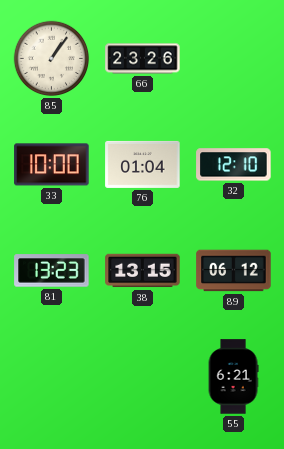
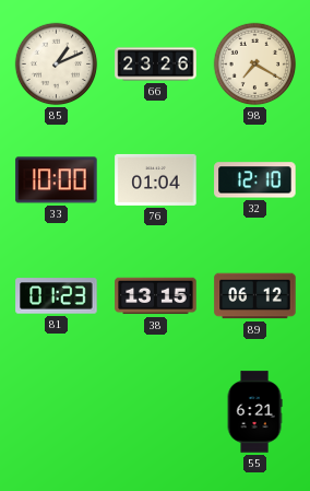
85: 1:06 -> 1:11
98: none -> 7:20
81: 13:23 -> 01:23
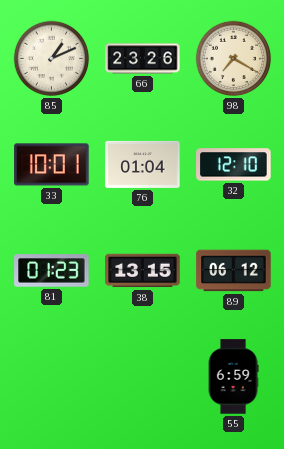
33: 10:00 -> 10:01
55: 6:21 -> 6:59
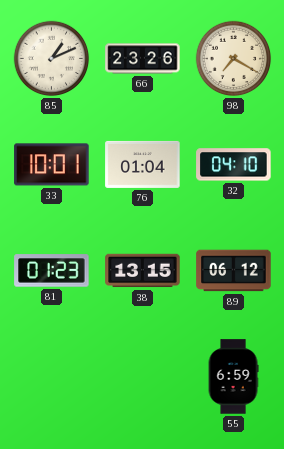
32: 12:10 -> 04:10
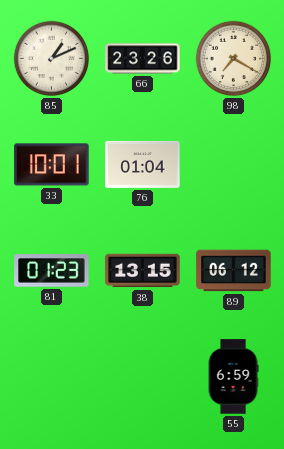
32: 04:10 -> none
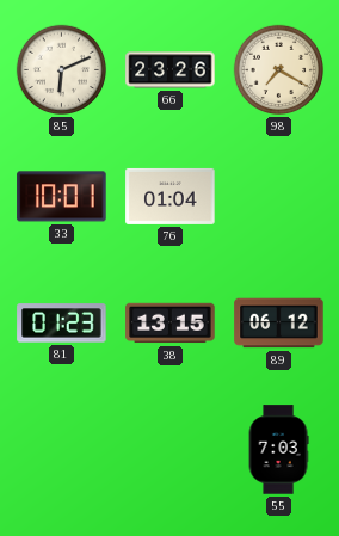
85: 1:11 -> 6:11
55: 6:59 -> 7:03
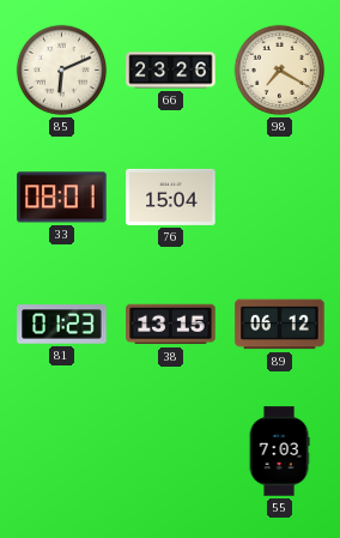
33: 10:01 -> 08:01
76: 01:04 -> 15:04
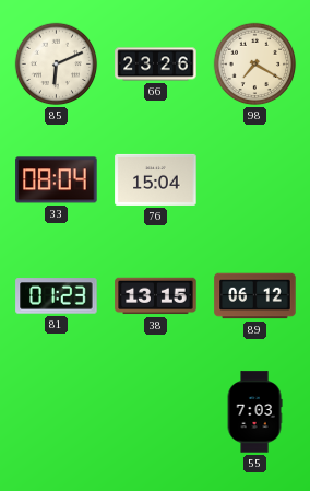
33: 08:01 -> 08:04
